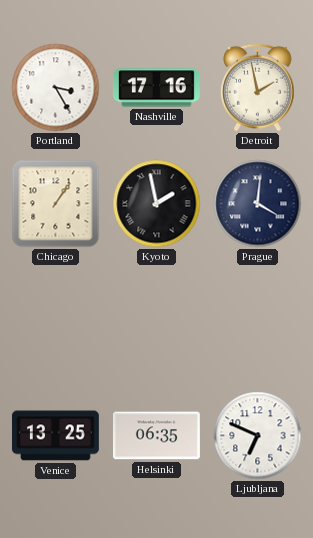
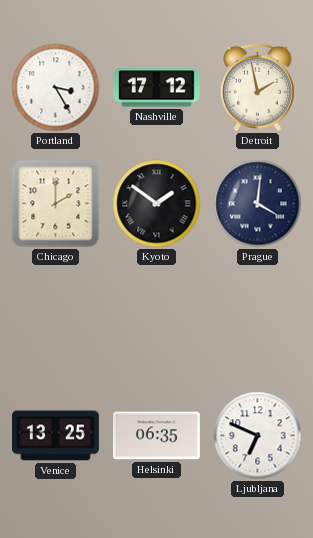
Nashville: 17:16 -> 17:12
Chicago: 1:06 -> 2:00
Kyoto: 1:58 -> 1:51
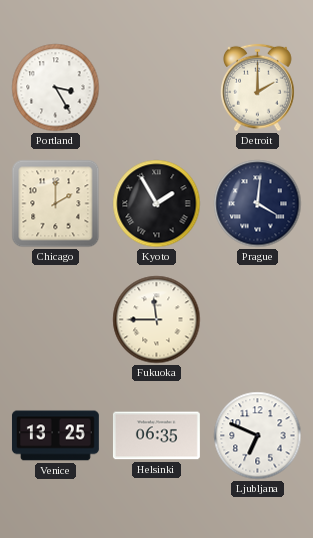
Nashville: 17:12 -> none
Detroit: 1:58 -> 2:00
Kyoto: 1:51 -> 1:55
Fukuoka: none -> 11:45
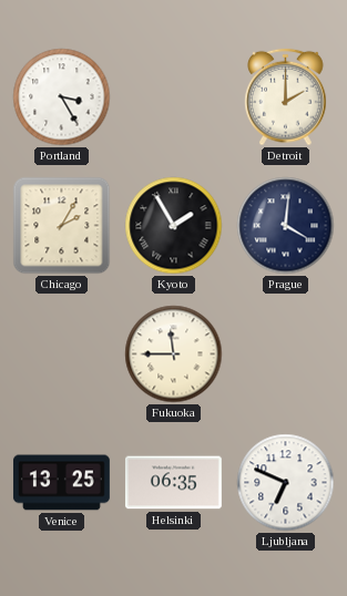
Chicago: 2:00 -> 2:05
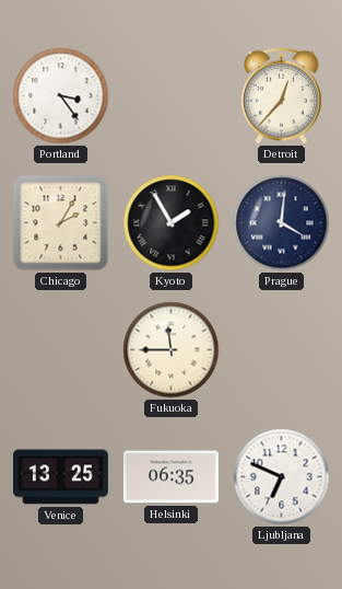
Portland: 3:25 -> 3:24
Detroit: 2:00 -> 12:37
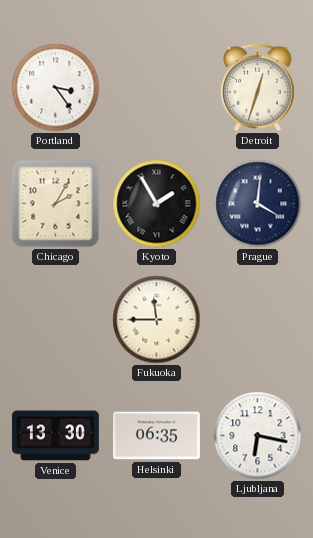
Detroit: 12:37 -> 12:33
Venice: 13:25 -> 13:30
Ljubljana: 6:49 -> 6:17
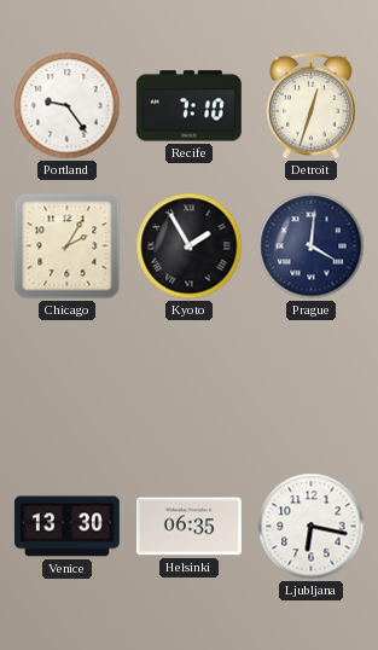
Portland: 3:24 -> 9:24
Recife: none -> 7:10
Fukuoka: 11:45 -> none
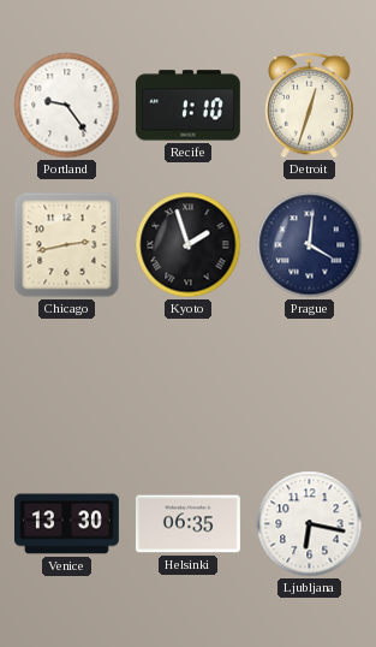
Recife: 7:10 -> 1:10
Chicago: 2:05 -> 2:43
Kyoto: 1:55 -> 1:57
